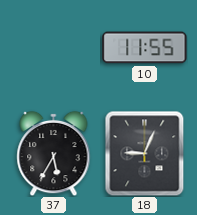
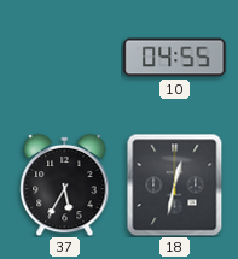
10: 11:55 -> 04:55
18: 9:04 -> 12:32
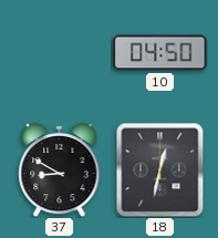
10: 04:55 -> 04:50
37: 5:35 -> 8:50
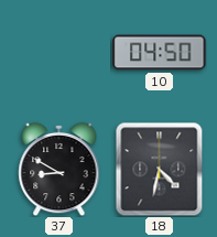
18: 12:32 -> 4:32
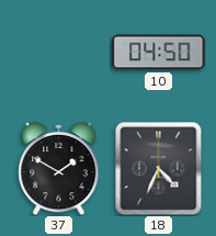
37: 8:50 -> 1:50
18: 4:32 -> 4:34
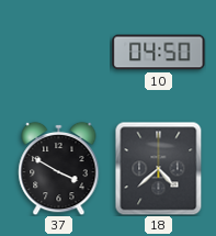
37: 1:50 -> 3:50
18: 4:34 -> 4:38
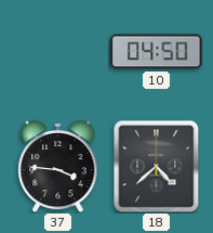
37: 3:50 -> 3:46
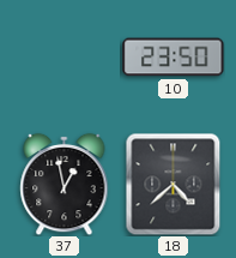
10: 04:50 -> 23:50
37: 3:46 -> 12:58
